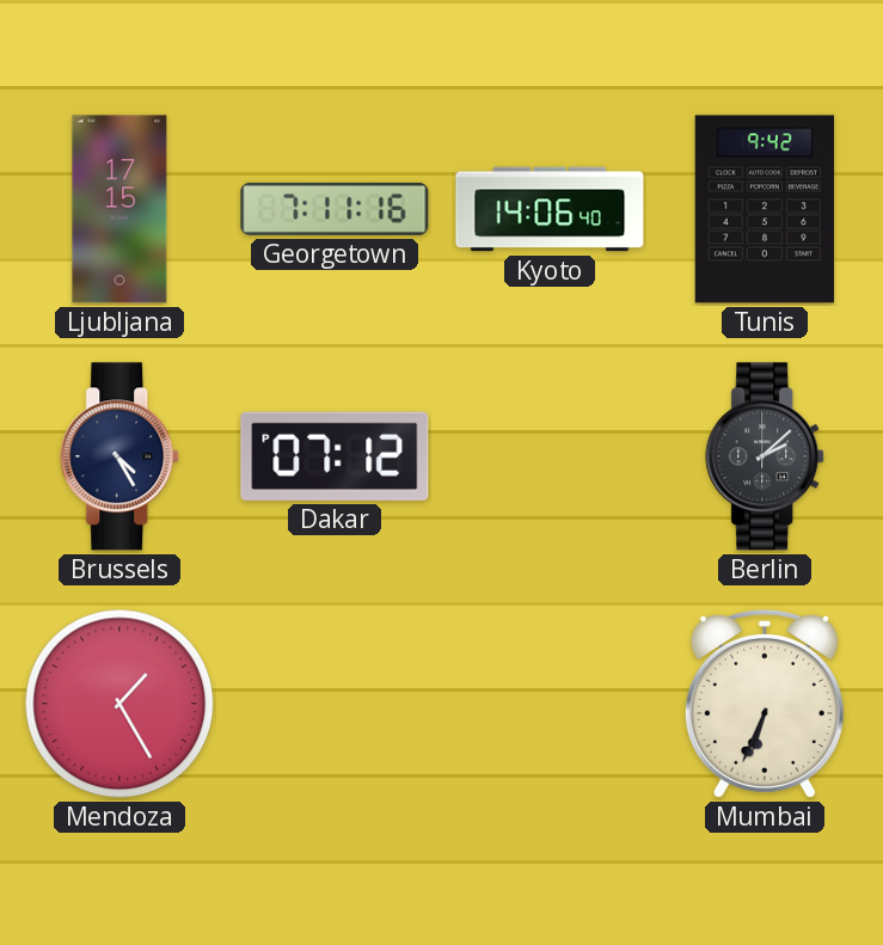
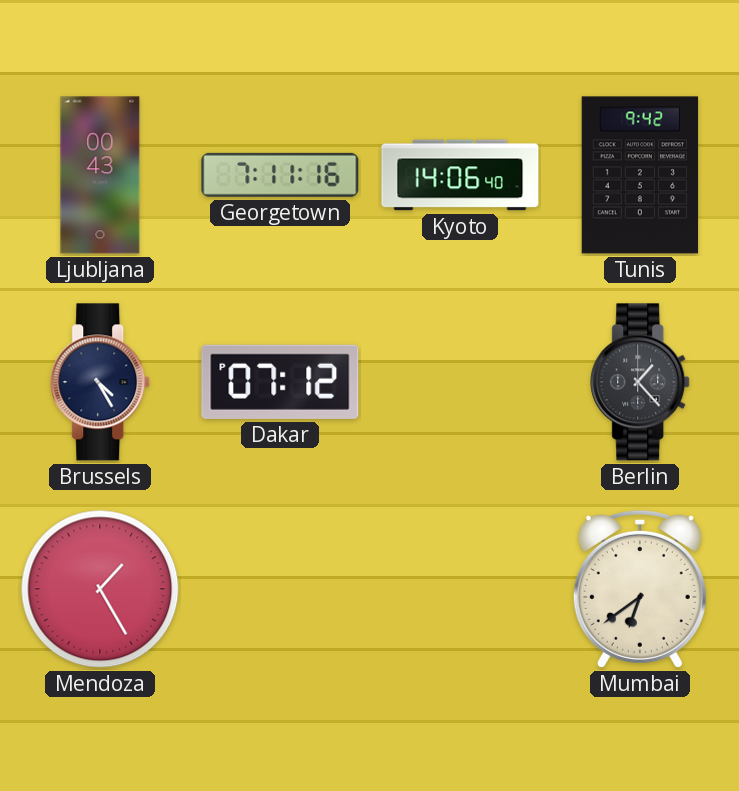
Ljubljana: 17:15 -> 00:43
Berlin: 2:08 -> 1:23
Mumbai: 6:34 -> 6:39
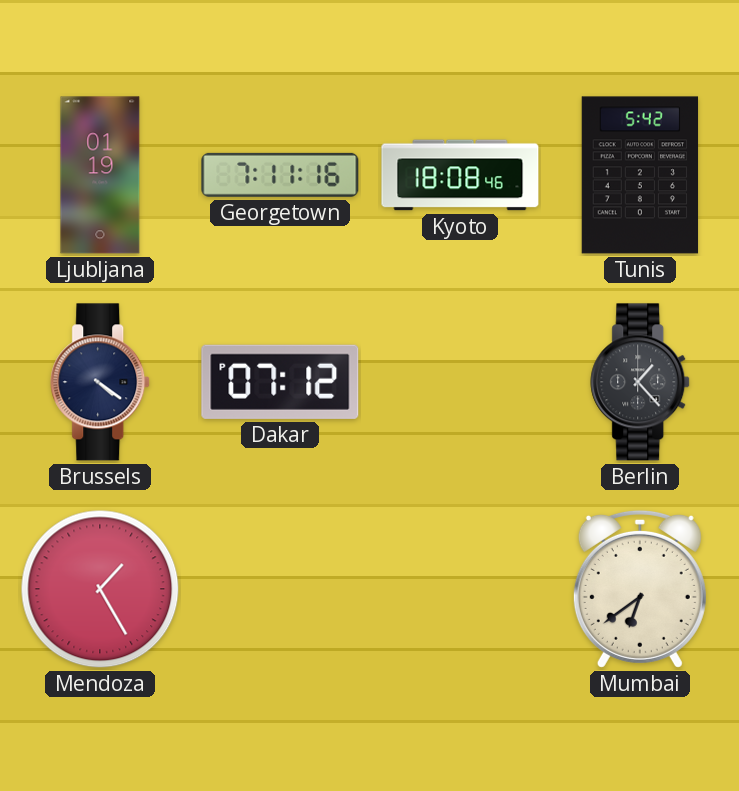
Ljubljana: 00:43 -> 01:19
Kyoto: 14:06 -> 18:08
Tunis: 9:42 -> 5:42
Brussels: 4:25 -> 4:21
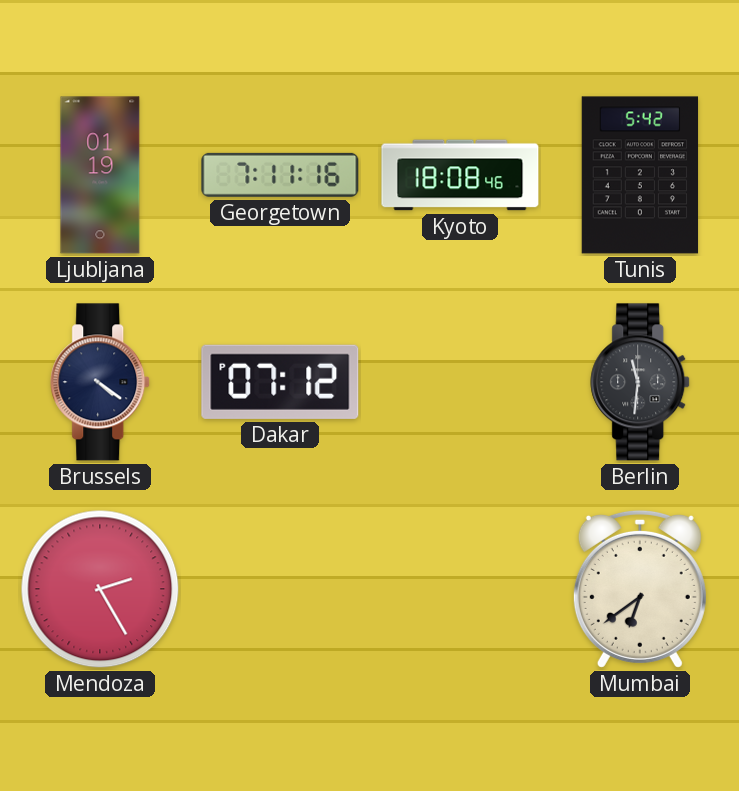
Berlin: 1:23 -> 11:31
Mendoza: 1:25 -> 2:25
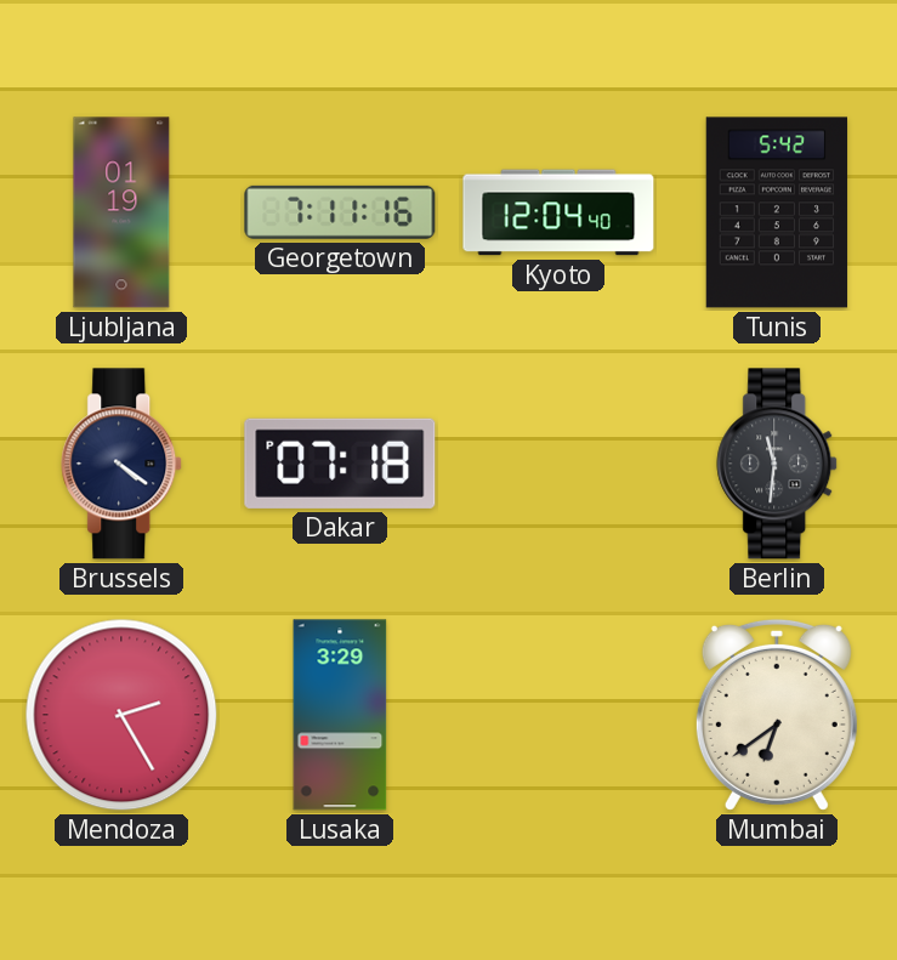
Kyoto: 18:08 -> 12:04
Dakar: 07:12 -> 07:18
Lusaka: none -> 3:29
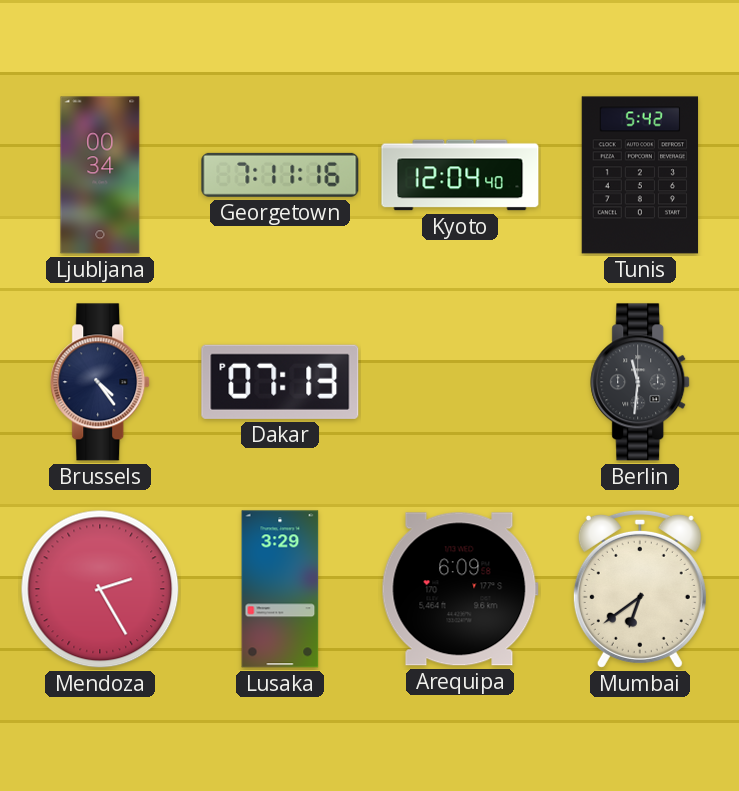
Ljubljana: 01:19 -> 00:34
Brussels: 4:21 -> 4:24
Dakar: 07:18 -> 07:13
Arequipa: none -> 6:09
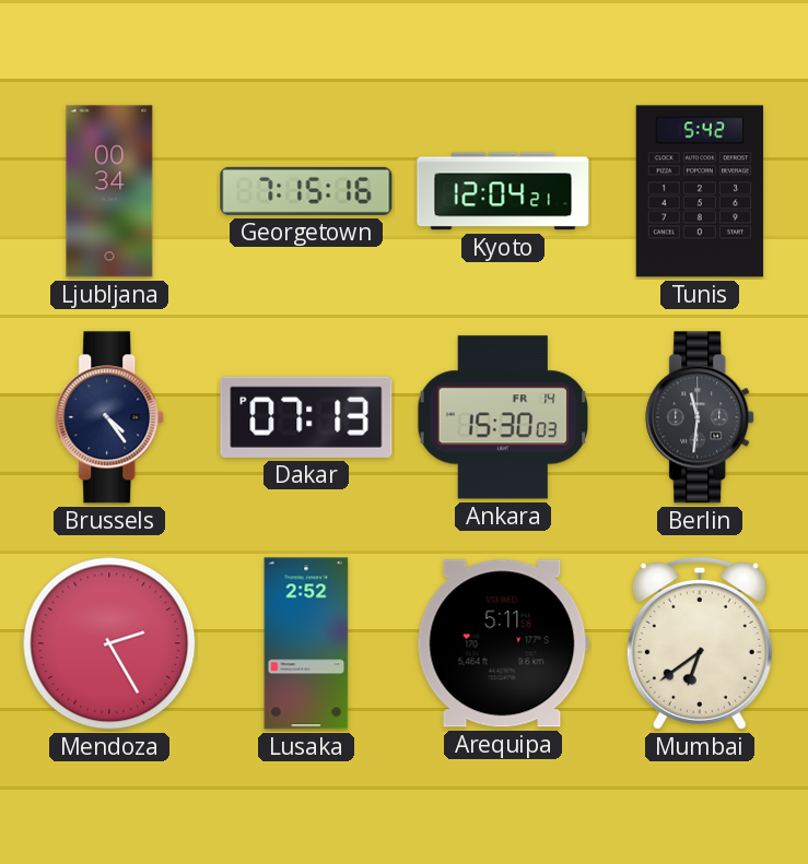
Georgetown: 7:11 -> 7:15
Kyoto: 12:04:40 -> 12:04:21
Ankara: none -> 15:30
Lusaka: 3:29 -> 2:52
Arequipa: 6:09 -> 5:11
